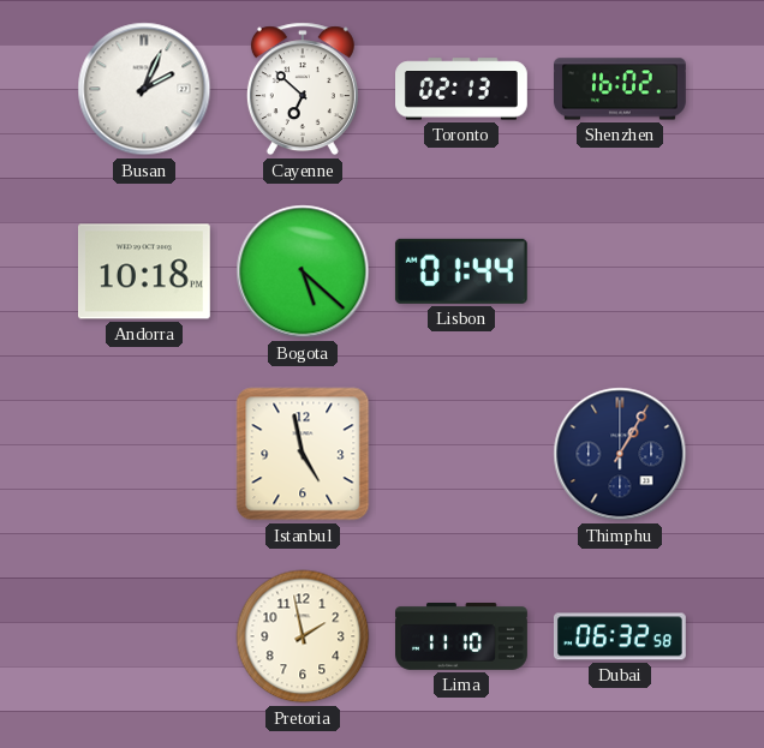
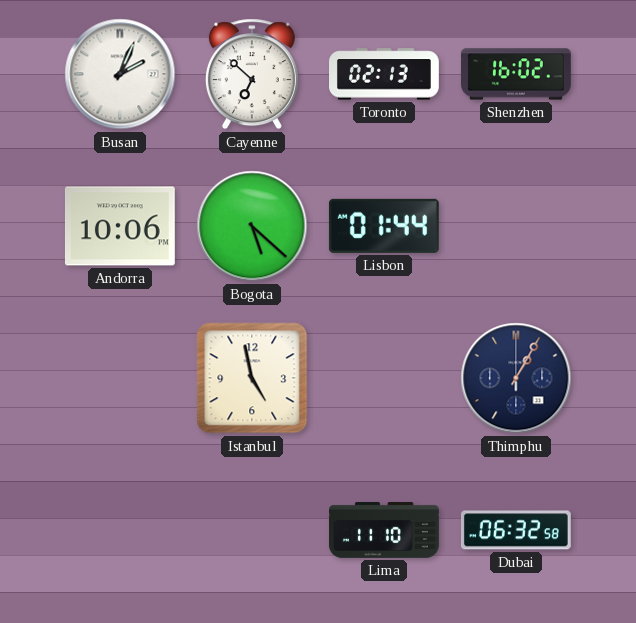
Andorra: 10:18 -> 10:06
Pretoria: 1:58 -> none
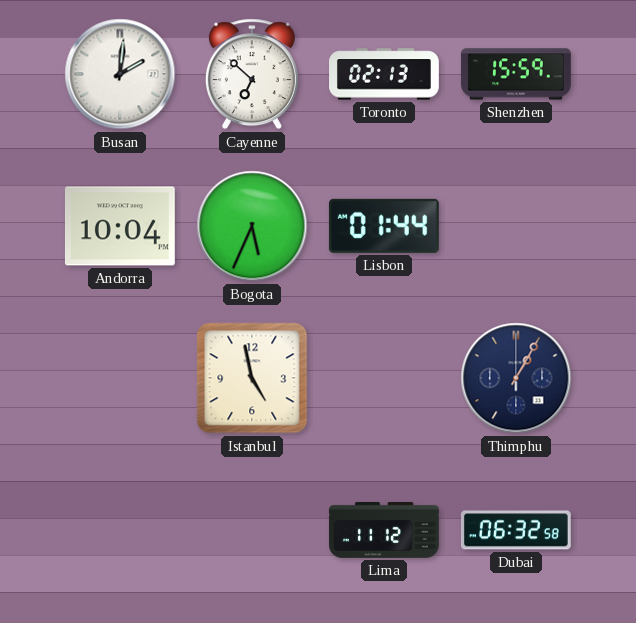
Busan: 2:04 -> 2:01
Shenzhen: 16:02 -> 15:59
Andorra: 10:06 -> 10:04
Bogota: 5:22 -> 5:34
Lima: 11:10 -> 11:12
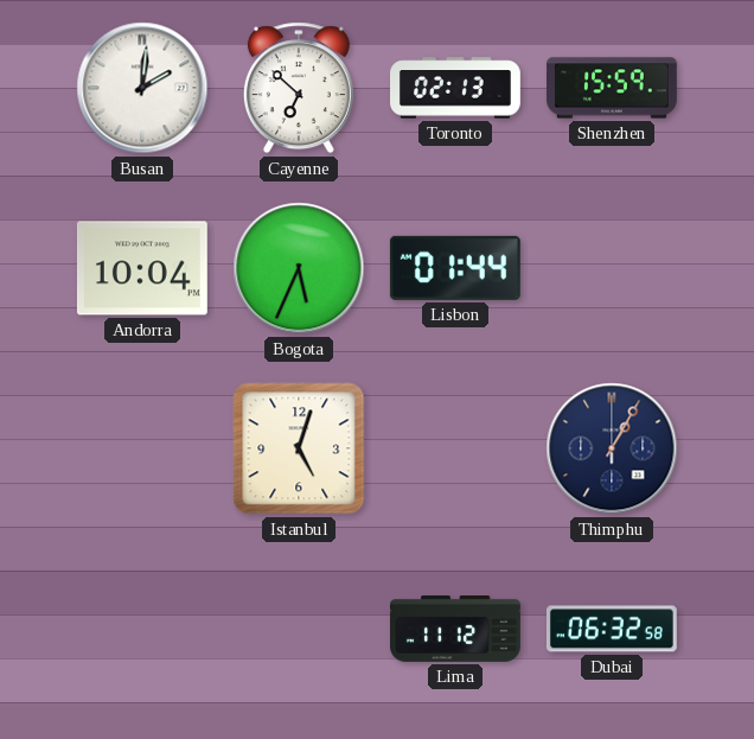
Istanbul: 4:58 -> 5:03
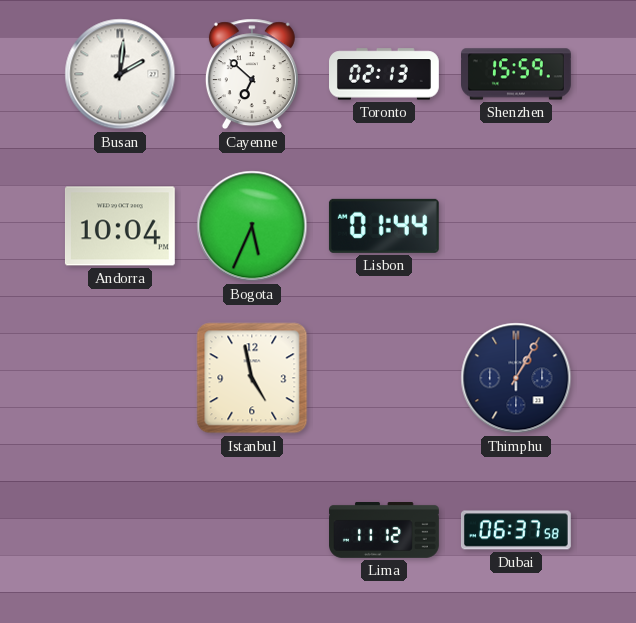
Istanbul: 5:03 -> 4:58
Dubai: 06:32 -> 06:37
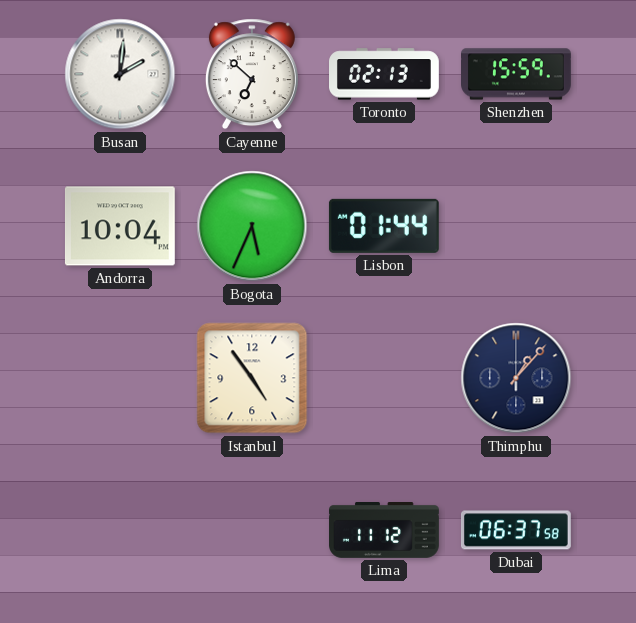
Istanbul: 4:58 -> 4:54
Thimphu: 1:05 -> 1:07
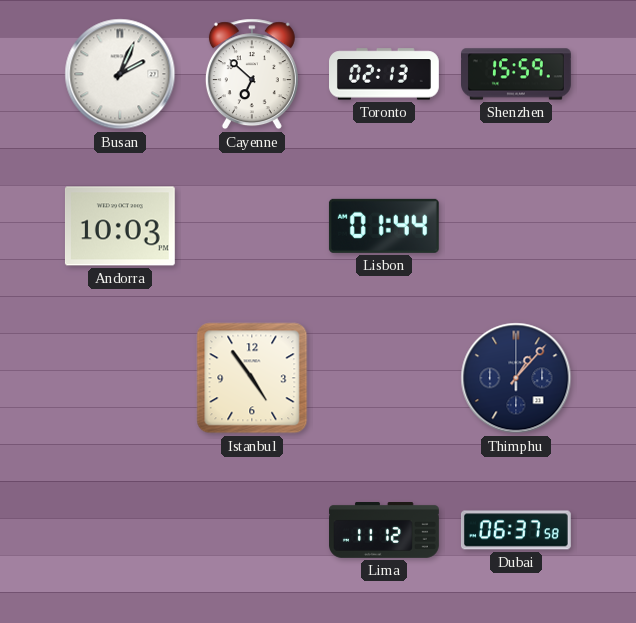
Busan: 2:01 -> 2:04
Andorra: 10:04 -> 10:03
Bogota: 5:34 -> none
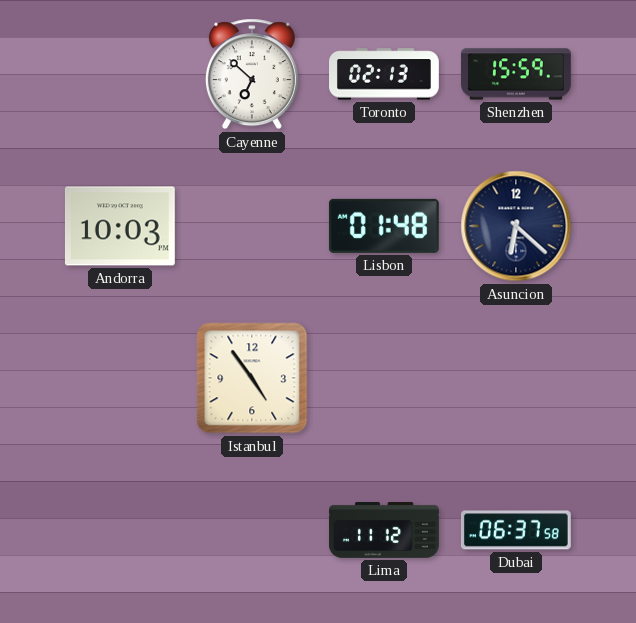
Busan: 2:04 -> none
Lisbon: 01:44 -> 01:48
Asuncion: none -> 6:22
Thimphu: 1:07 -> none
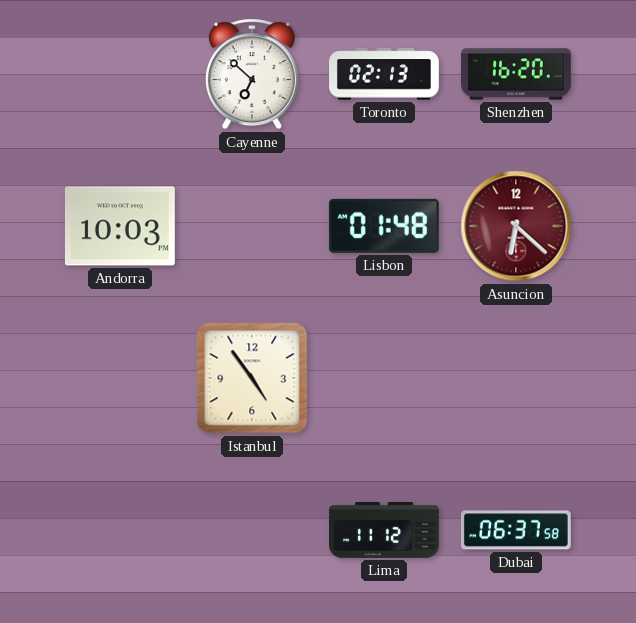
Shenzhen: 15:59 -> 16:20
Asuncion dial: navy -> burgundy
